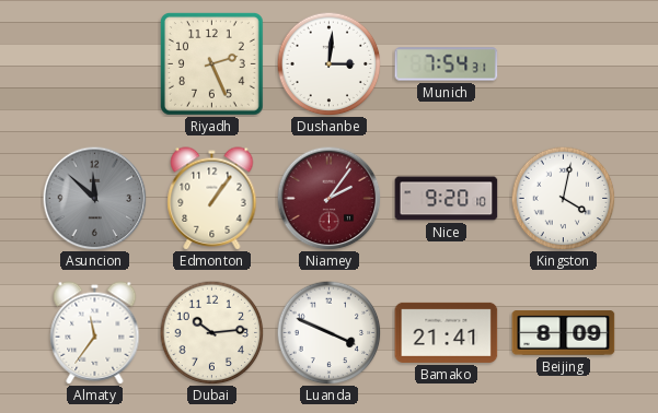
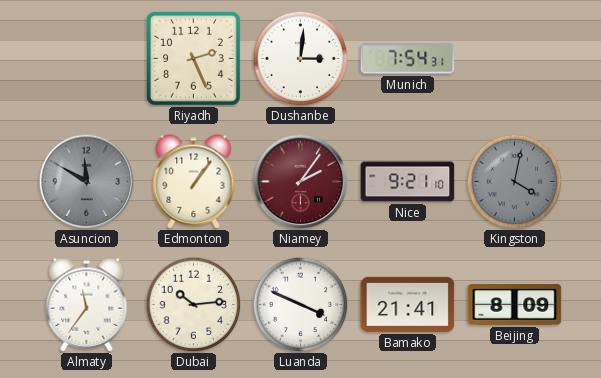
Asuncion: 11:52 -> 11:50
Nice: 9:20 -> 9:21
Kingston dial: white -> grey
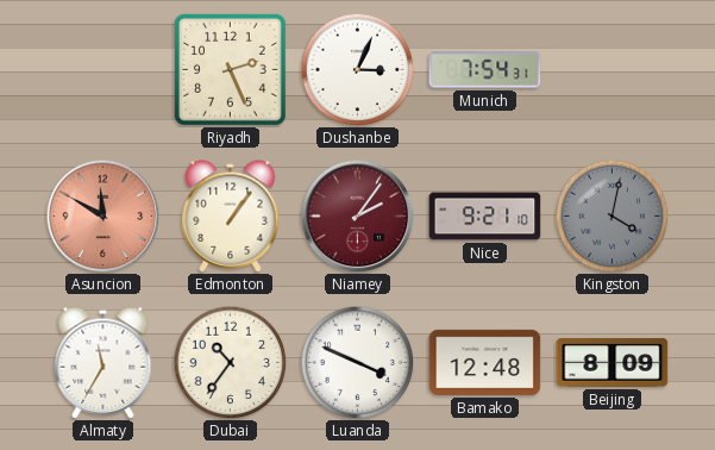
Dushanbe: 3:01 -> 3:04
Asuncion dial: grey -> salmon
Almaty: 11:36 -> 11:35
Dubai: 10:14 -> 10:36
Bamako: 21:41 -> 12:48
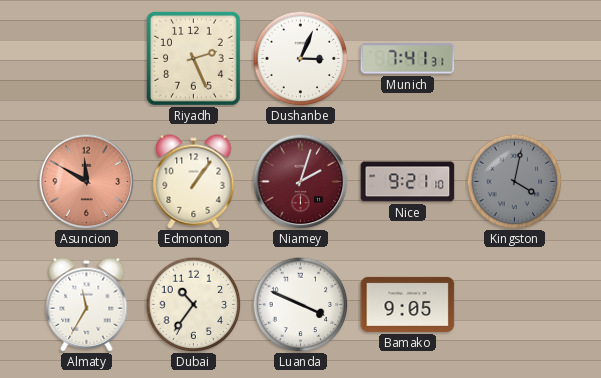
Munich: 7:54 -> 7:41
Niamey: 2:06 -> 2:03
Bamako: 12:48 -> 9:05
Beijing: 8:09 -> none
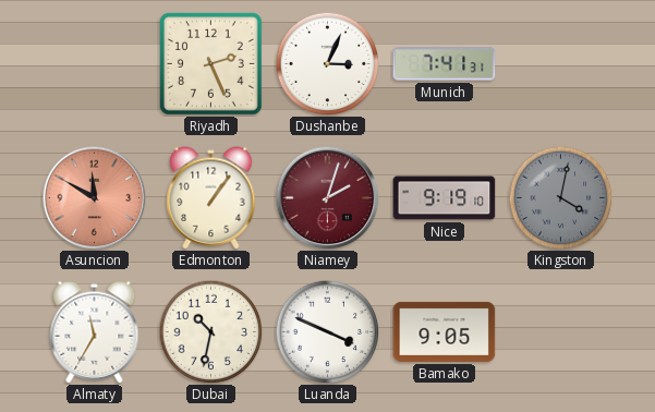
Nice: 9:21 -> 9:19
Dubai: 10:36 -> 10:32
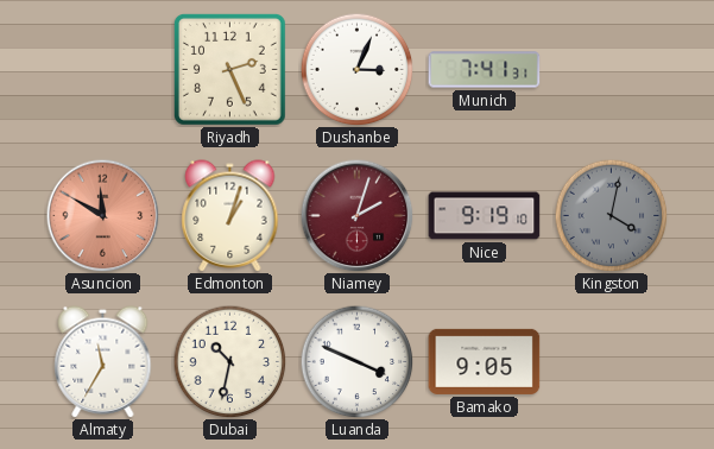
Edmonton: 1:06 -> 1:03
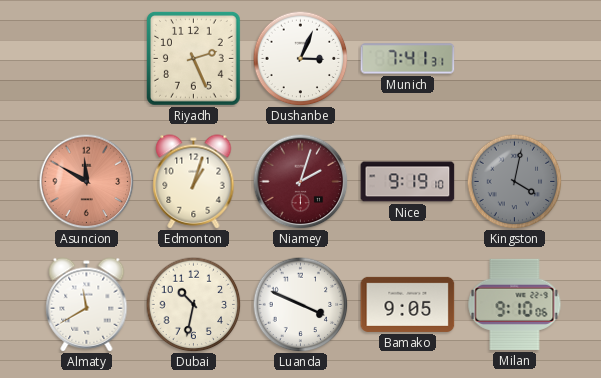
Almaty: 11:35 -> 11:40
Milan: none -> 9:10
